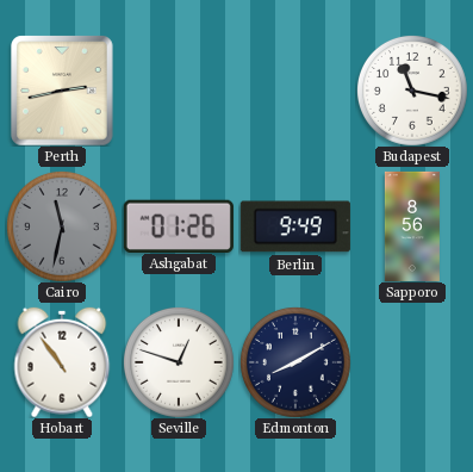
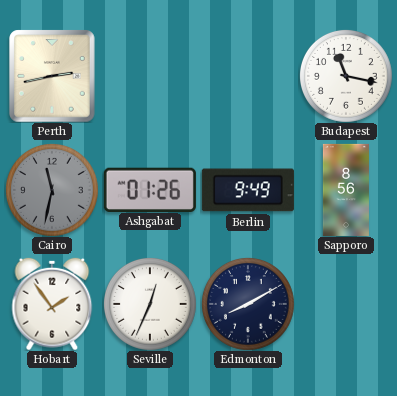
Hobart: 10:54 -> 1:54
Seville: 12:48 -> 12:34
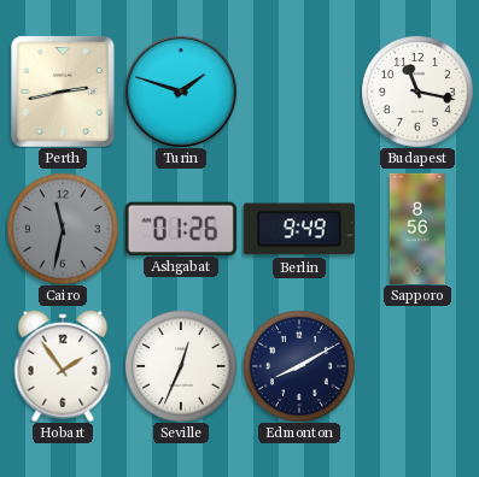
Turin: none -> 1:48
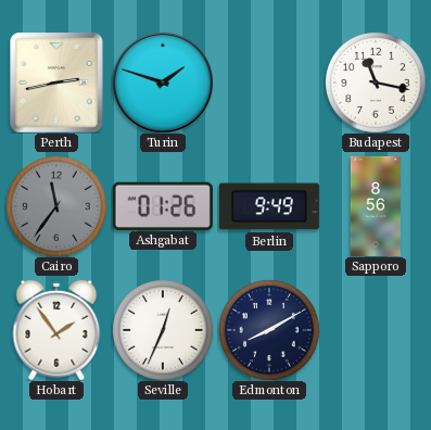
Cairo: 11:32 -> 11:36
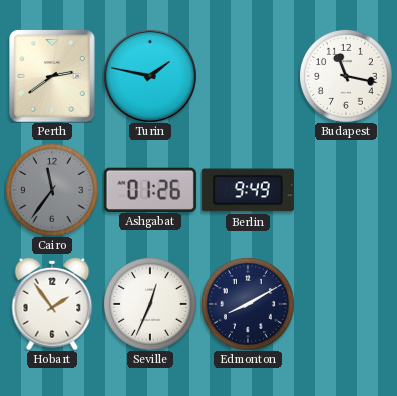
Perth: 2:43 -> 2:39
Turin: 1:48 -> 1:47
Sapporo: 8:56 -> none
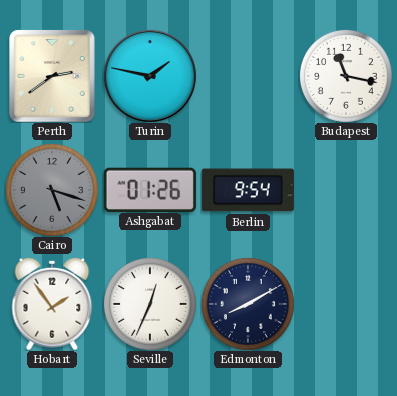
Cairo: 11:36 -> 5:18
Berlin: 9:49 -> 9:54
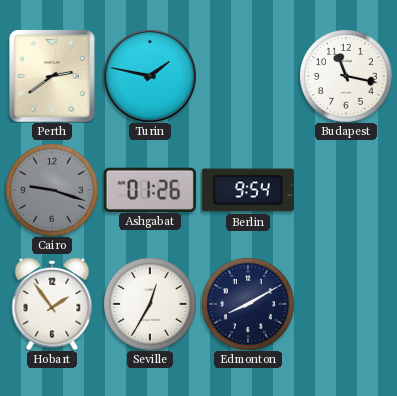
Cairo: 5:18 -> 9:18
Seville: 12:34 -> 12:35
